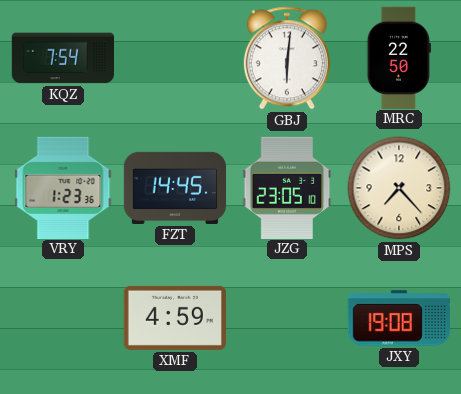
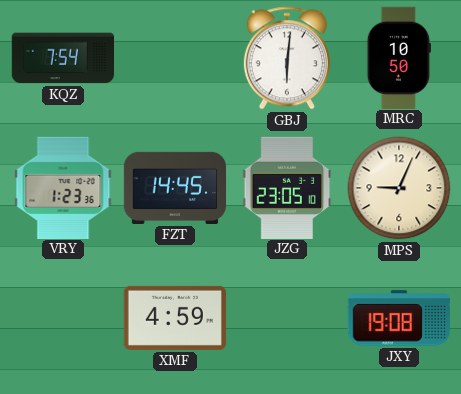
MRC: 22:50 -> 10:50
MPS: 7:23 -> 9:04
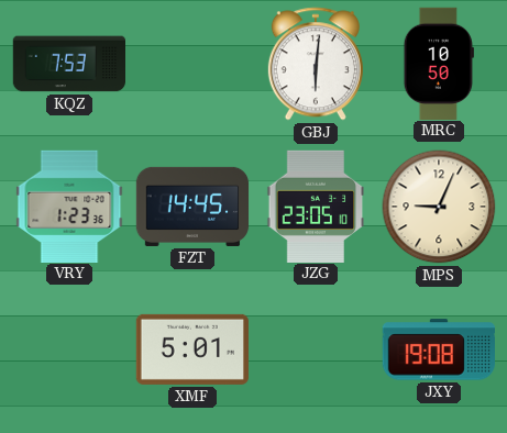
KQZ: 7:54 -> 7:53
XMF: 4:59 -> 5:01
